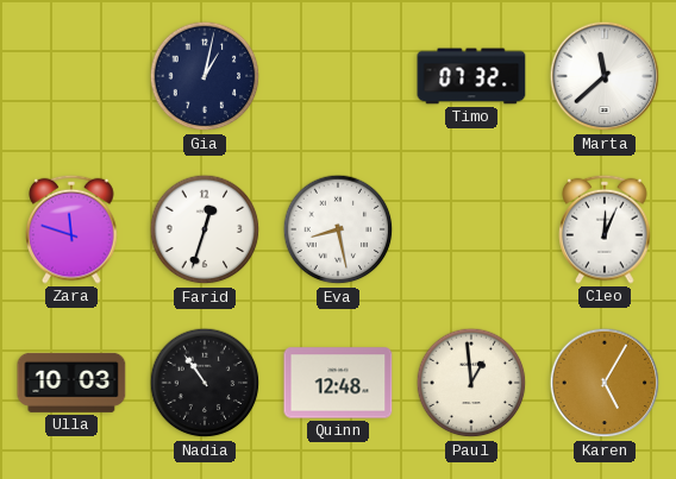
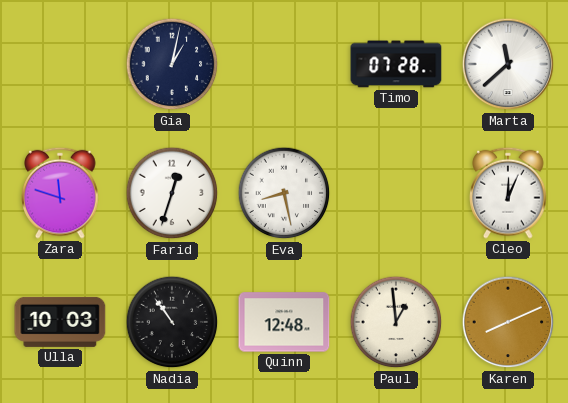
Timo: 07:32 -> 07:28
Karen: 5:05 -> 8:11
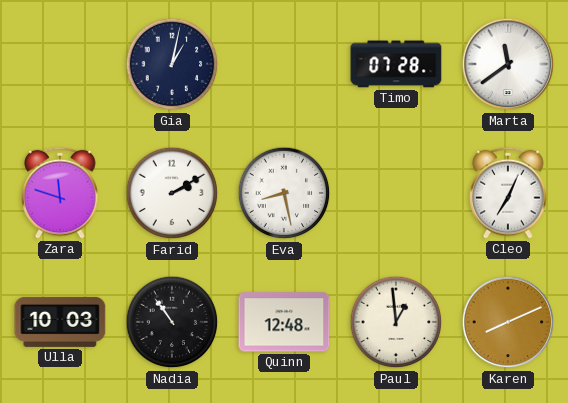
Marta: 11:38 -> 11:39
Farid: 12:33 -> 2:10
Cleo: 12:04 -> 7:04
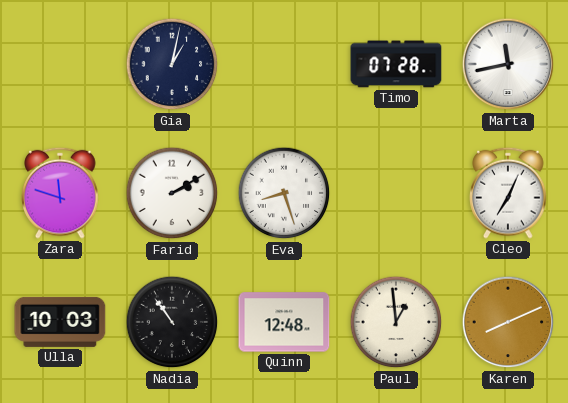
Marta: 11:39 -> 11:43
Eva: 8:28 -> 8:27
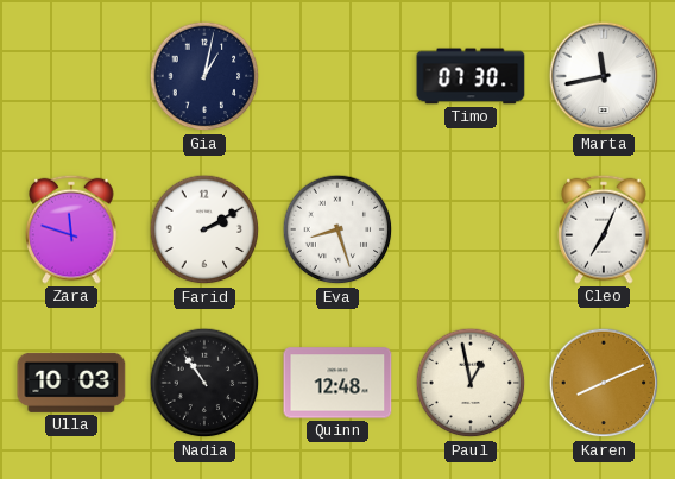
Timo: 07:28 -> 07:30
Paul: 12:59 -> 12:58
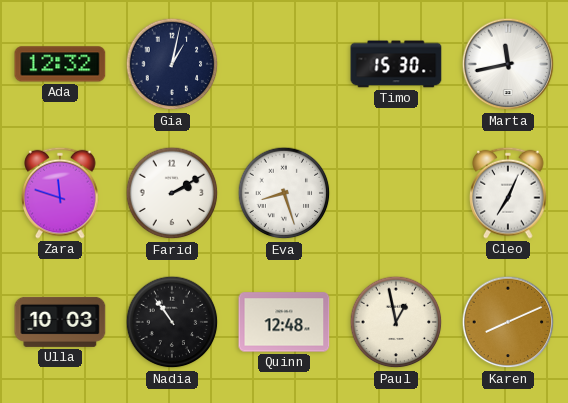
Ada: none -> 12:32
Timo: 07:30 -> 15:30
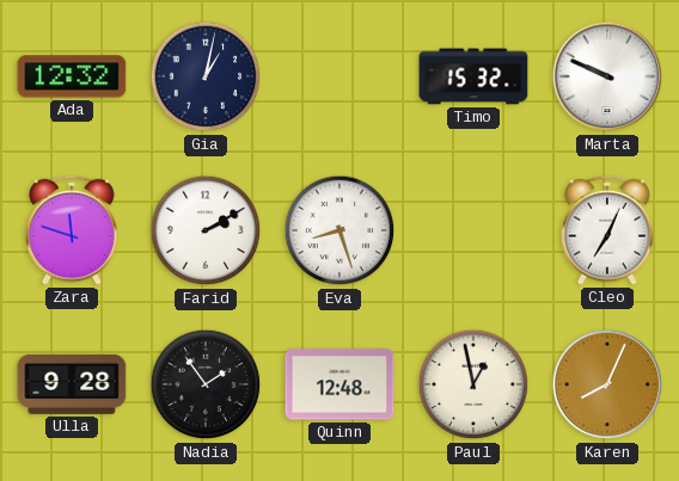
Timo: 15:30 -> 15:32
Marta: 11:43 -> 9:49
Ulla: 10:03 -> 9:28
Nadia: 10:54 -> 1:54
Karen: 8:11 -> 8:04
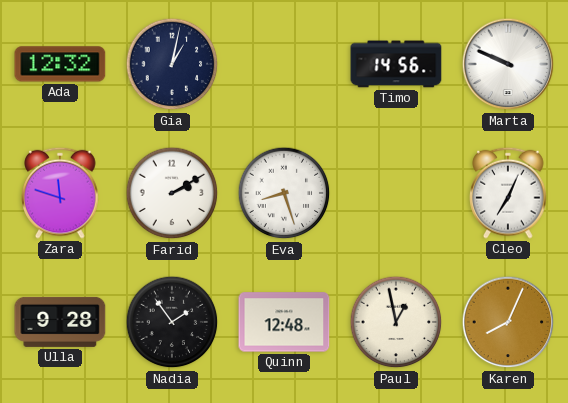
Timo: 15:32 -> 14:56
